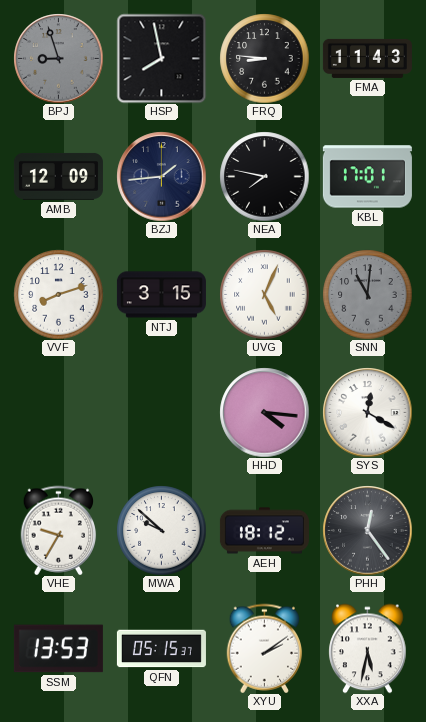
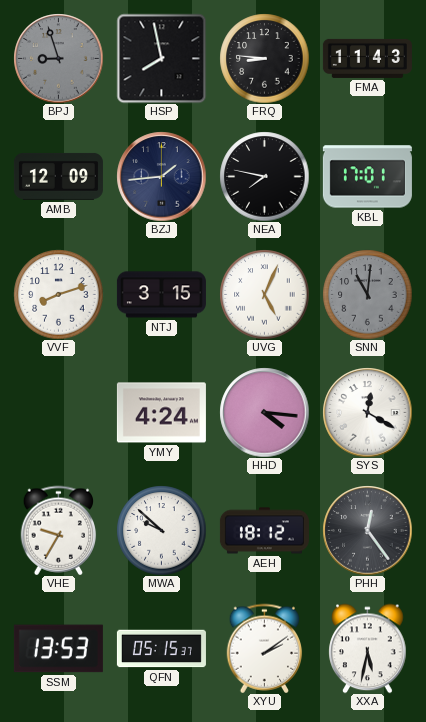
YMY: none -> 4:24
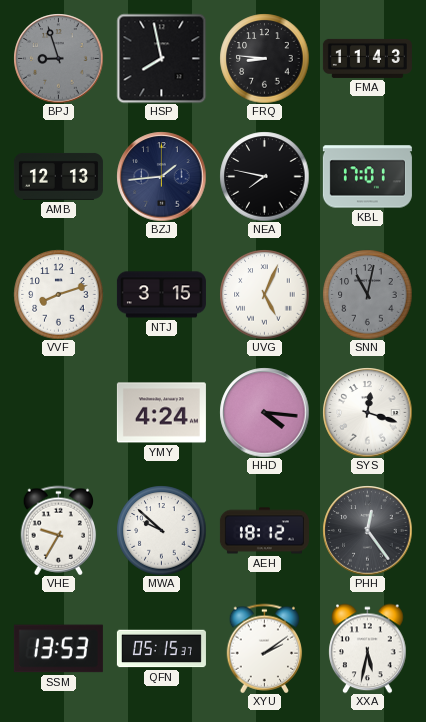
AMB: 12:09 -> 12:13
SNN: 11:01 -> 11:02
SYS: 12:20 -> 12:18
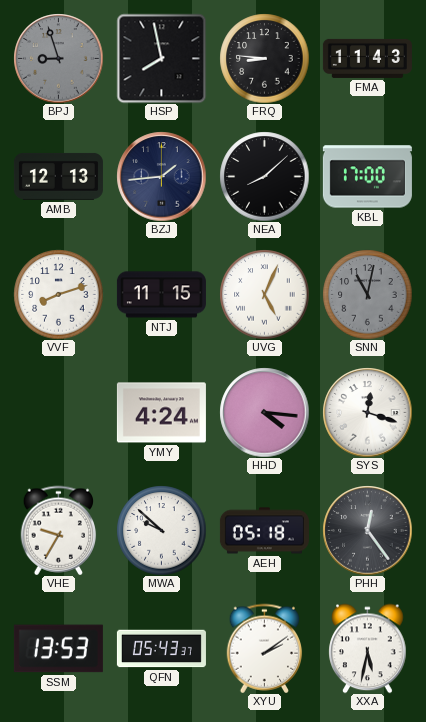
NEA: 7:47 -> 8:08
KBL: 17:01 -> 17:00
NTJ: 3:15 -> 11:15
AEH: 18:12 -> 05:18
QFN: 05:15 -> 05:43
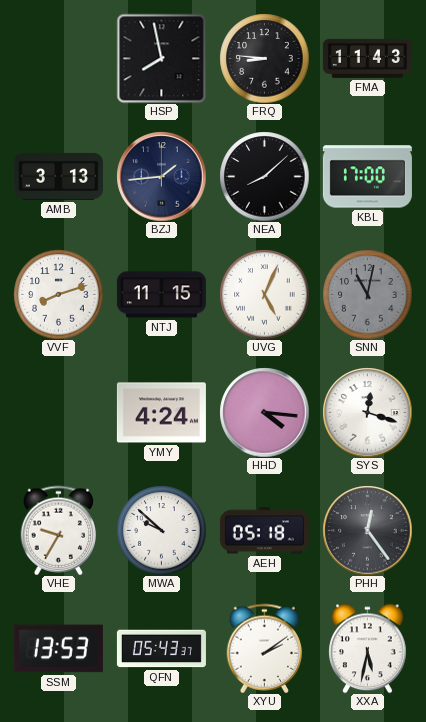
BPJ: 8:57 -> none
AMB: 12:13 -> 3:13
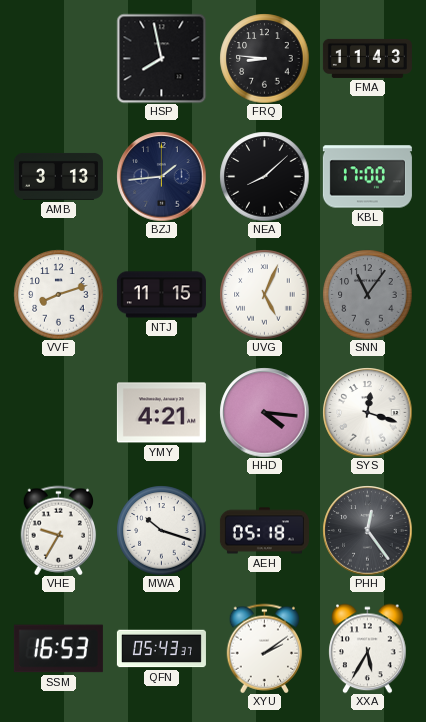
SNN: 11:02 -> 11:06
YMY: 4:24 -> 4:21
MWA: 9:52 -> 10:18
SSM: 13:53 -> 16:53
XXA: 5:32 -> 5:35
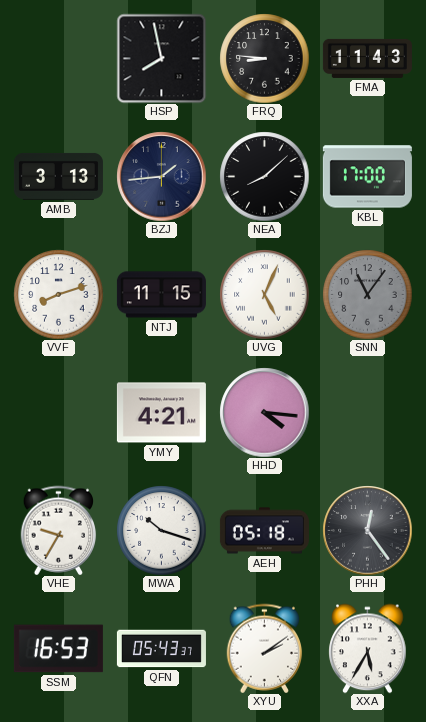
SYS: 12:18 -> none
